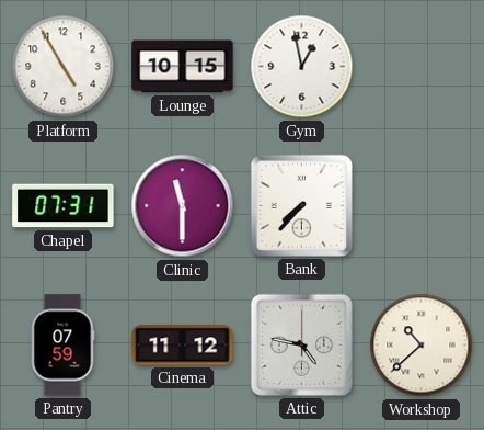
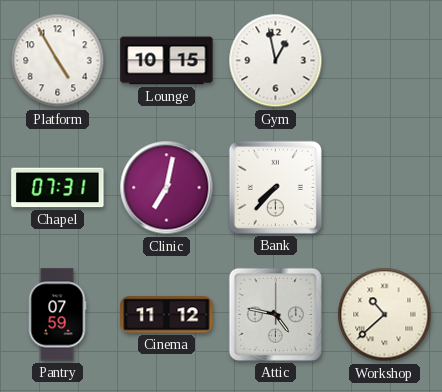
Clinic: 11:30 -> 7:02
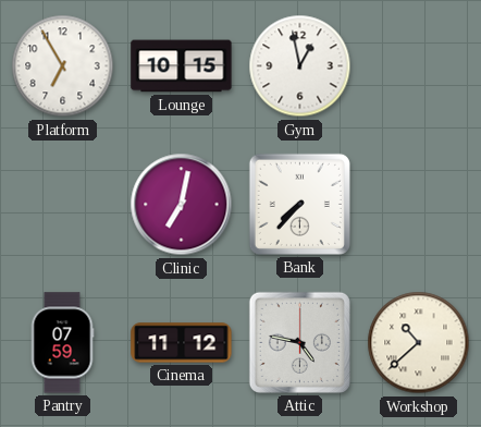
Platform: 4:55 -> 6:55
Chapel: 07:31 -> none
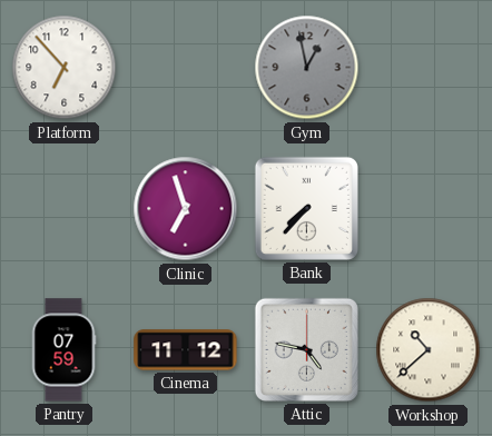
Platform: 6:55 -> 6:53
Lounge: 10:15 -> none
Gym dial: white -> grey
Clinic: 7:02 -> 6:57
